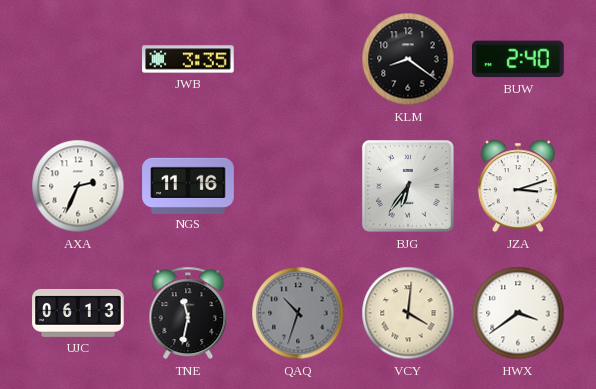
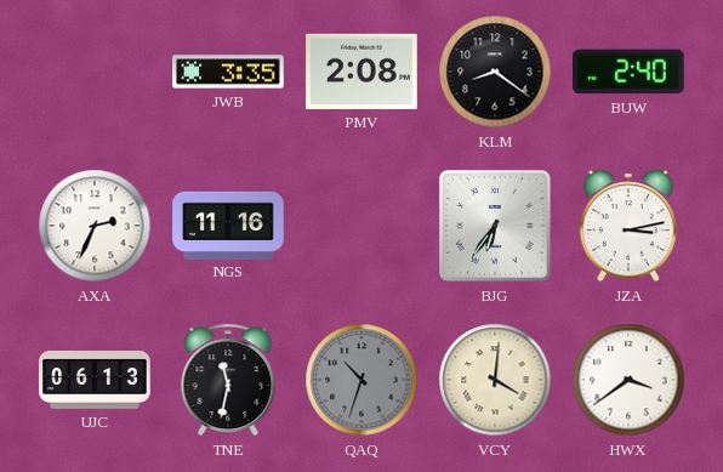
PMV: none -> 2:08
JZA: 3:12 -> 3:13
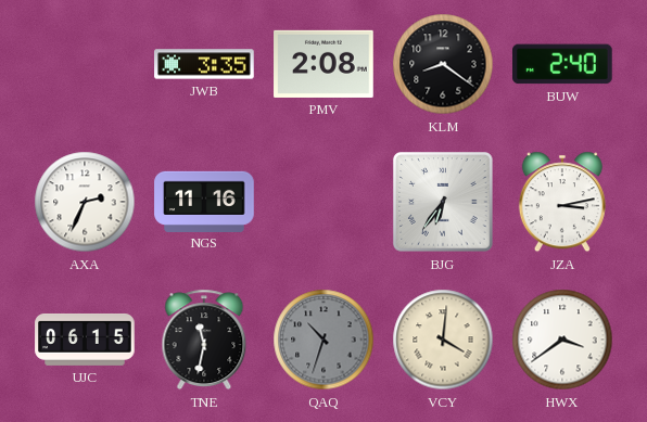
UJC: 06:13 -> 06:15
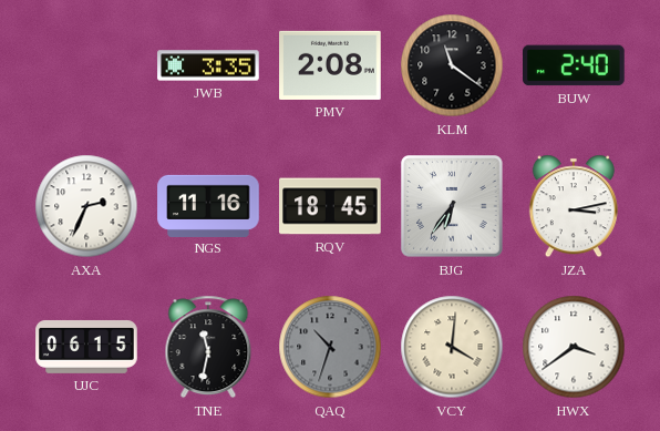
KLM: 8:21 -> 11:21
RQV: none -> 18:45
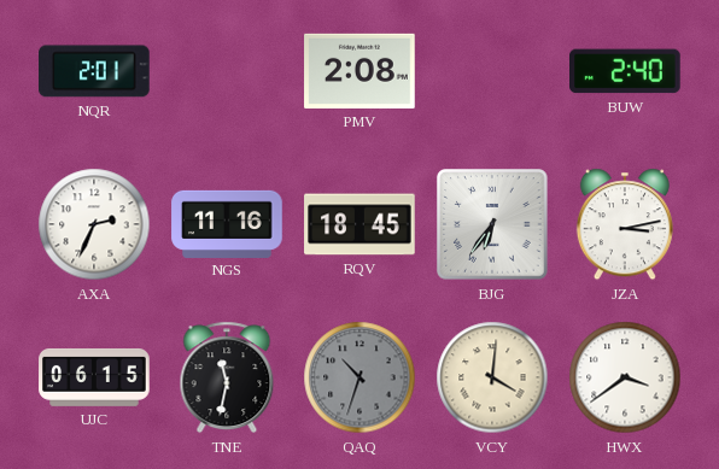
NQR: none -> 2:01
JWB: 3:35 -> none
KLM: 11:21 -> none
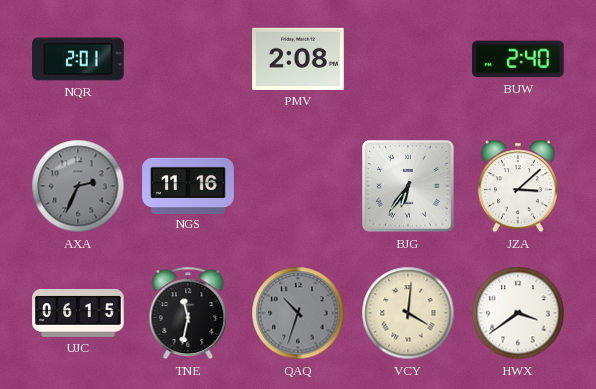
AXA dial: white -> grey
RQV: 18:45 -> none
JZA: 3:13 -> 3:08
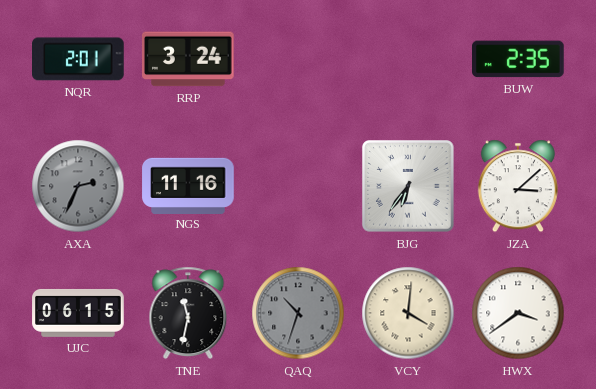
RRP: none -> 3:24
PMV: 2:08 -> none
BUW: 2:40 -> 2:35
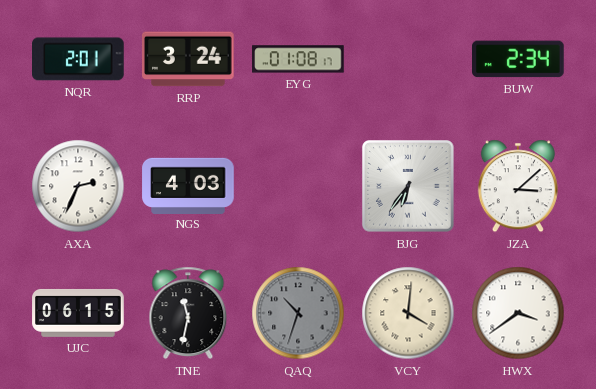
EYG: none -> 01:08
BUW: 2:35 -> 2:34
AXA dial: grey -> white
NGS: 11:16 -> 4:03
